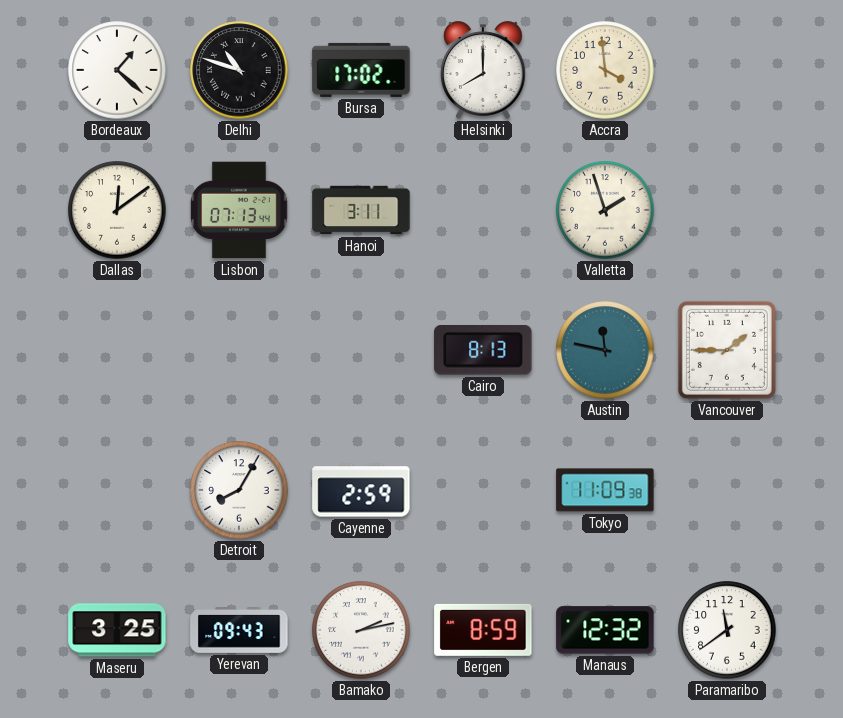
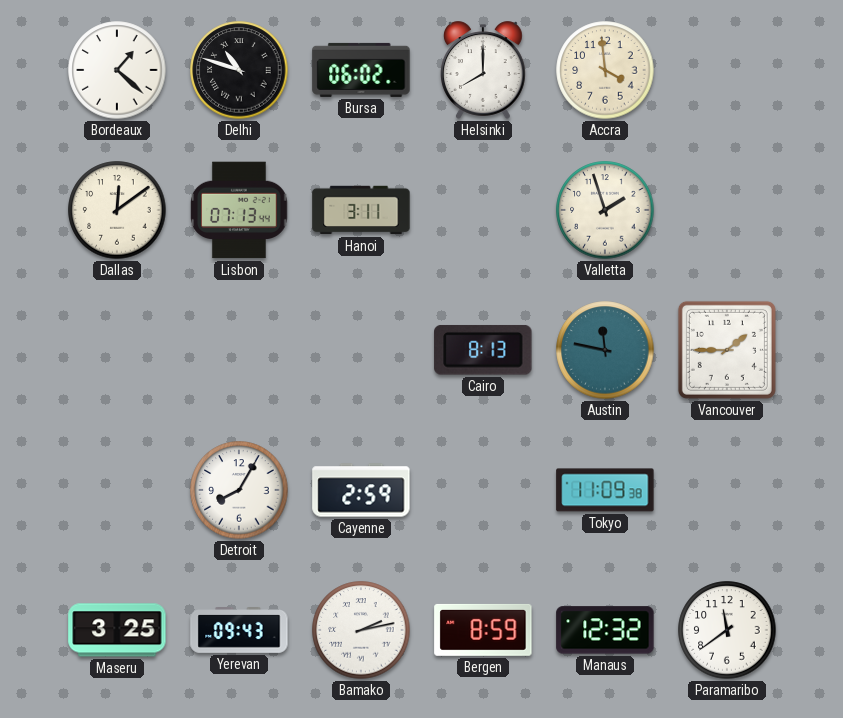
Bursa: 17:02 -> 06:02
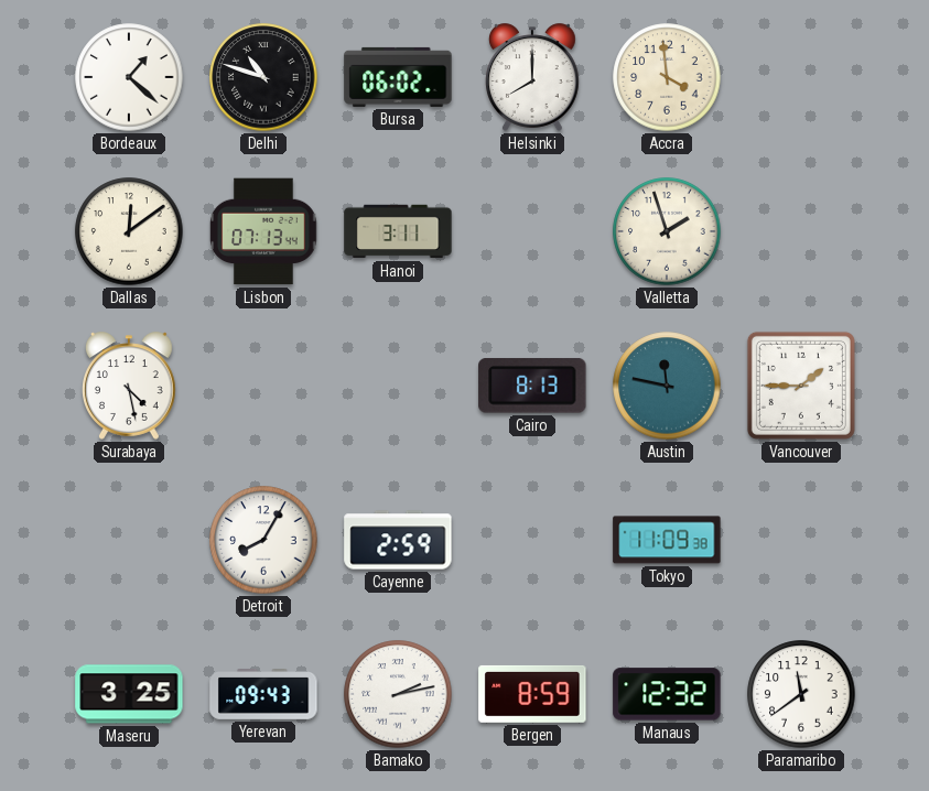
Surabaya: none -> 4:28
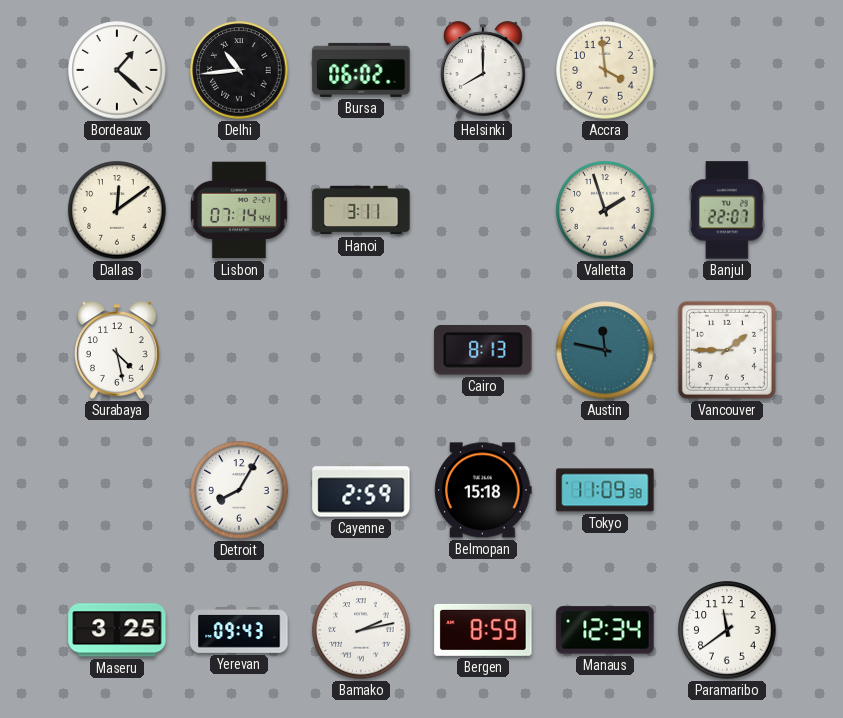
Delhi: 10:48 -> 10:44
Lisbon: 07:13 -> 07:14
Banjul: none -> 22:07
Belmopan: none -> 15:18
Manaus: 12:32 -> 12:34
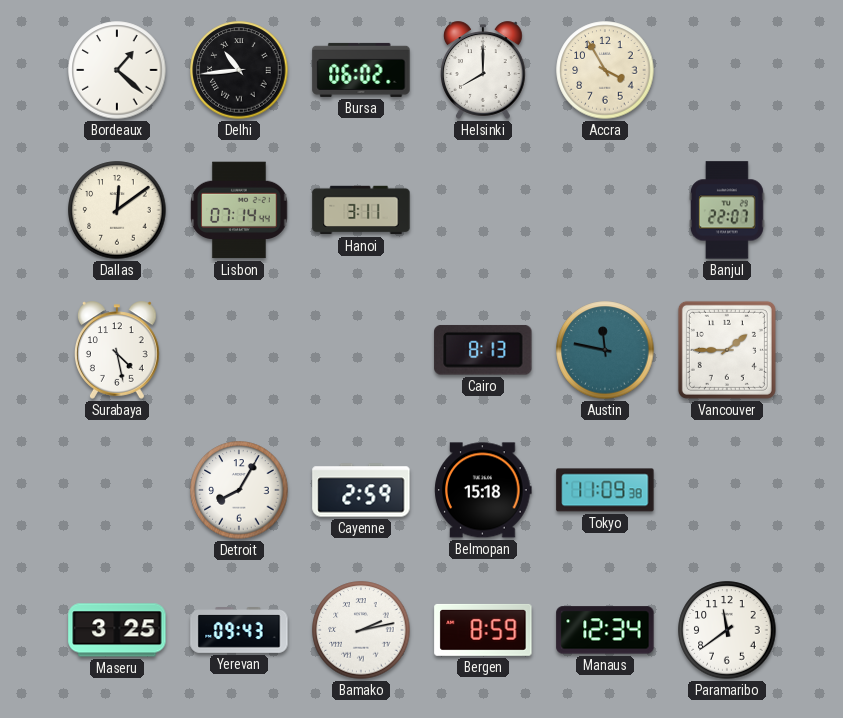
Accra: 3:59 -> 3:55
Valletta: 1:57 -> none
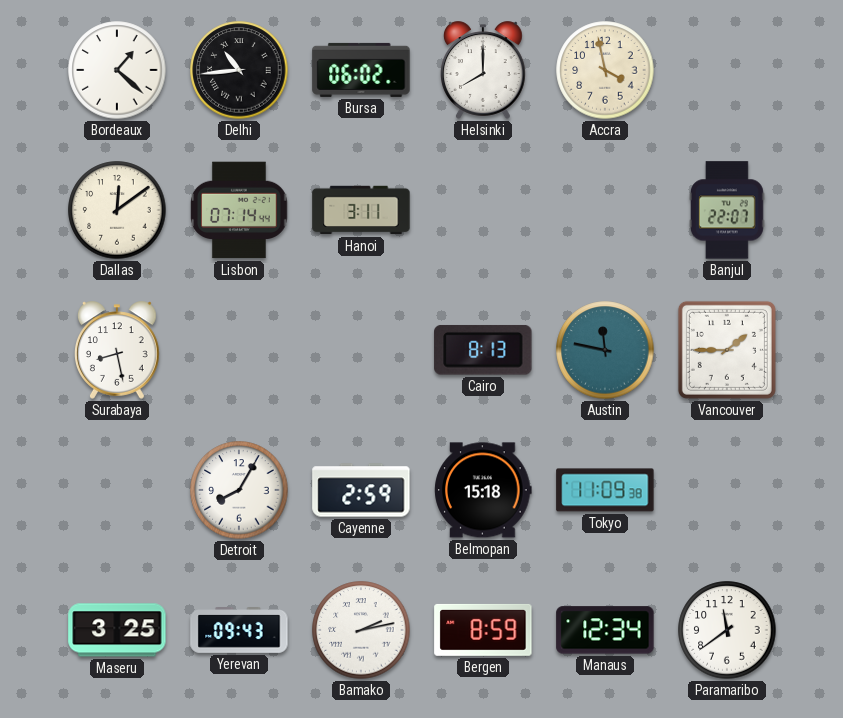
Accra: 3:55 -> 3:58
Surabaya: 4:28 -> 8:28
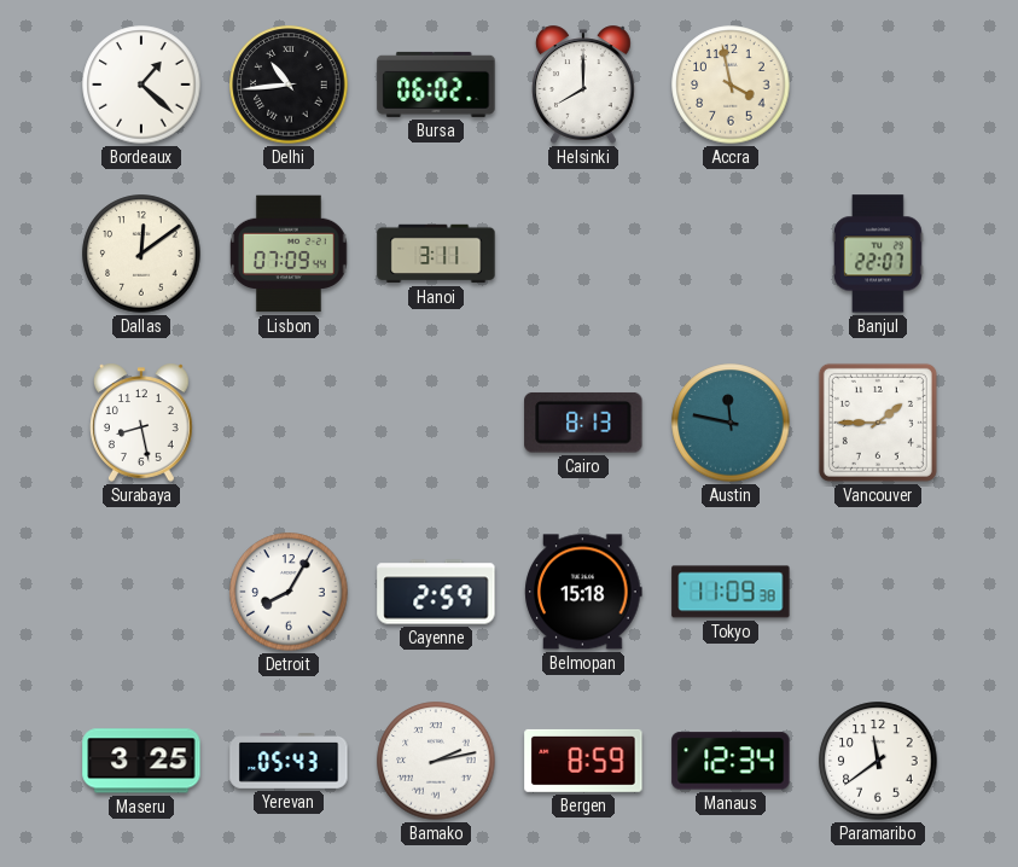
Lisbon: 07:14 -> 07:09
Yerevan: 09:43 -> 05:43
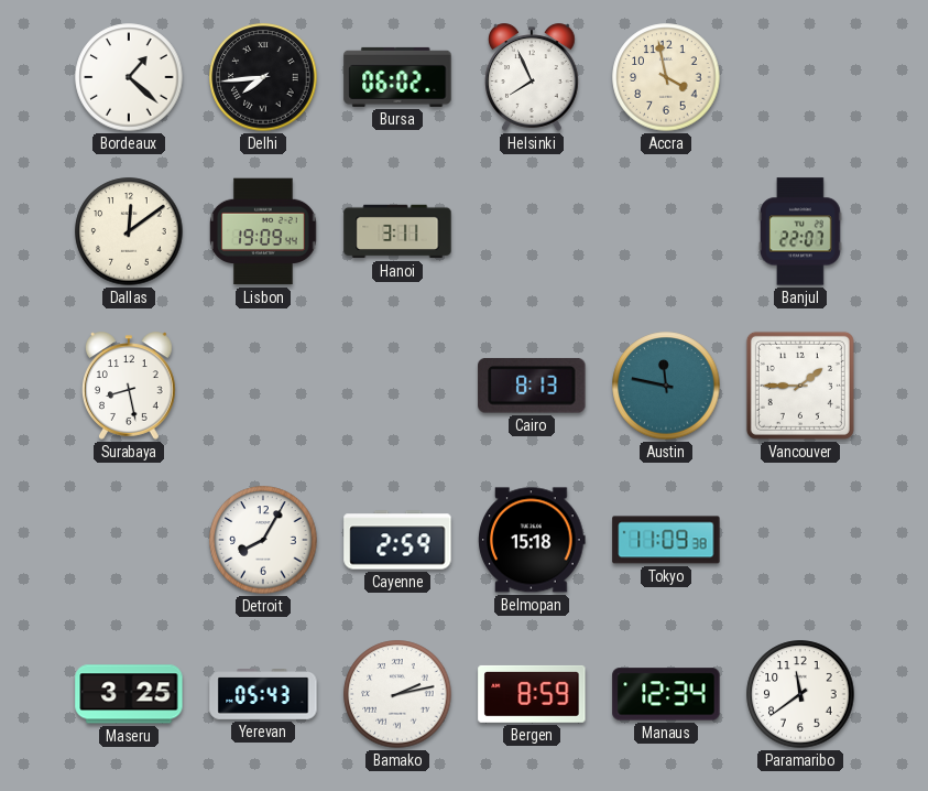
Delhi: 10:44 -> 7:44
Helsinki: 8:00 -> 7:56
Lisbon: 07:09 -> 19:09
